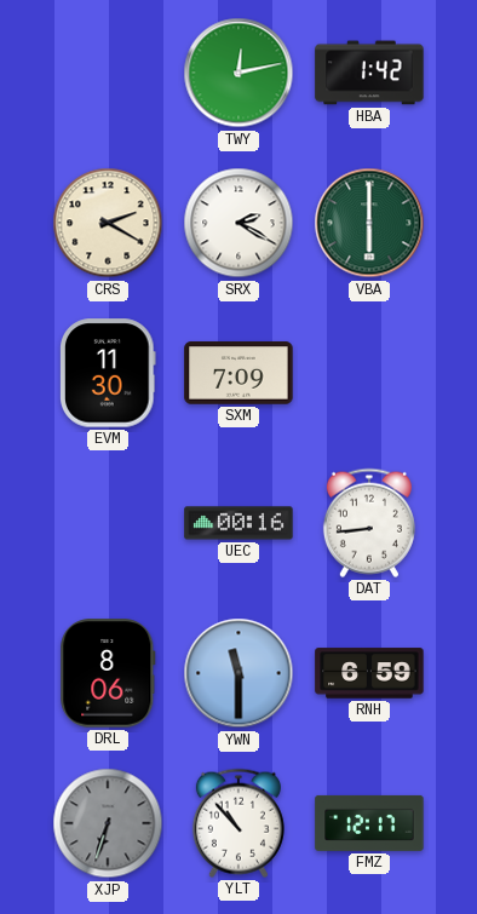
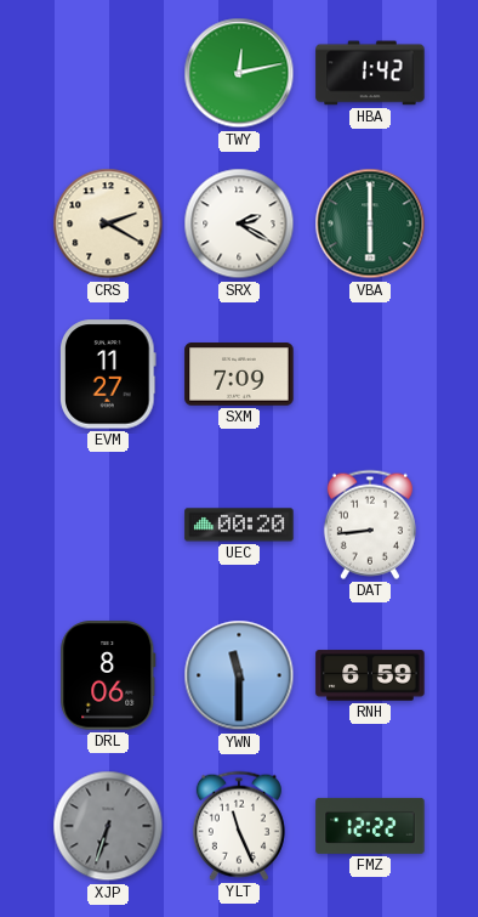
EVM: 11:30 -> 11:27
UEC: 00:16 -> 00:20
YLT: 10:53 -> 11:26
FMZ: 12:17 -> 12:22
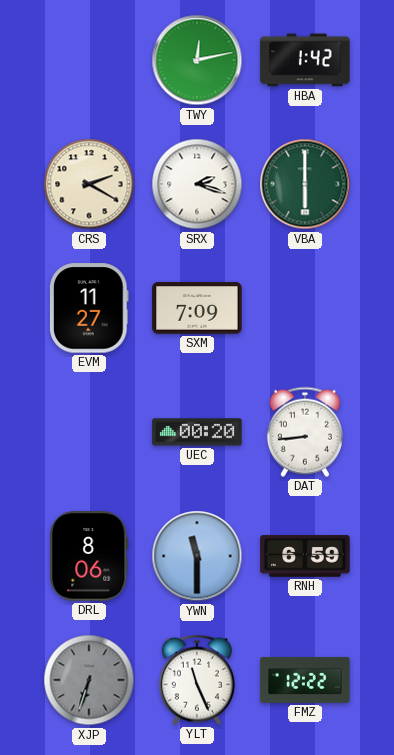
SRX: 2:20 -> 2:18
